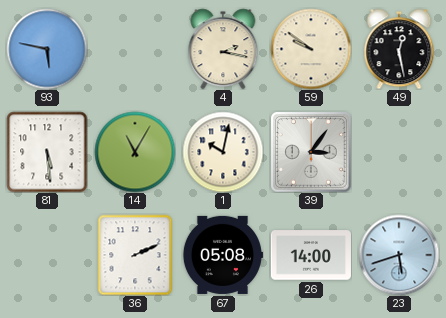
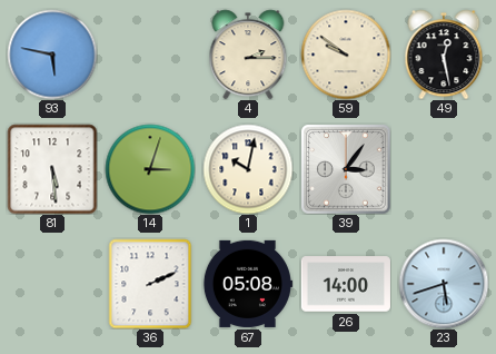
4: 2:17 -> 2:15
14: 11:05 -> 3:03
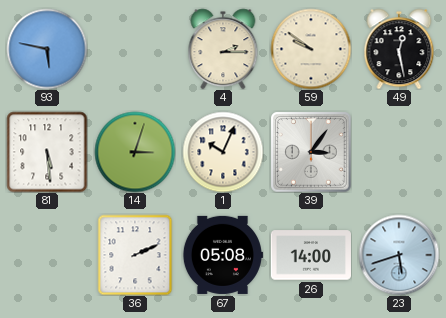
1: 10:02 -> 10:04
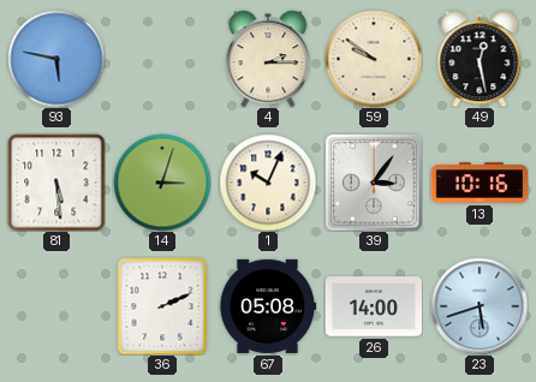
13: none -> 10:16
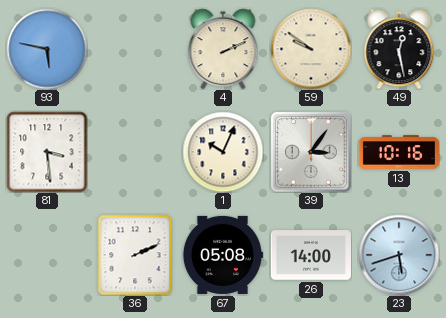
4: 2:15 -> 2:11
81: 5:29 -> 3:29
14: 3:03 -> none
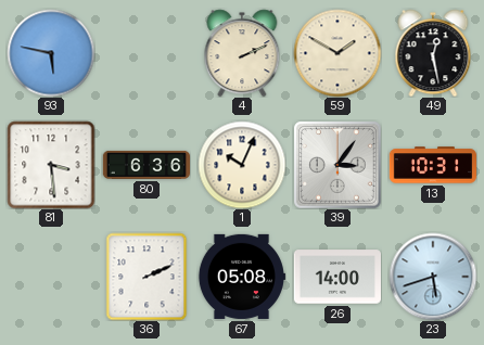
59: 9:51 -> 1:50
80: none -> 6:36
13: 10:16 -> 10:31
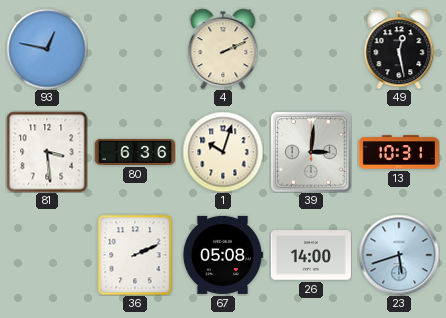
93: 5:47 -> 12:47
59: 1:50 -> none
1: 10:04 -> 10:03
39: 3:06 -> 3:01
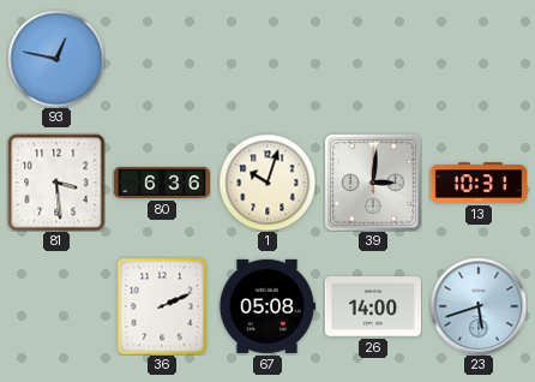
4: 2:11 -> none
49: 12:28 -> none
